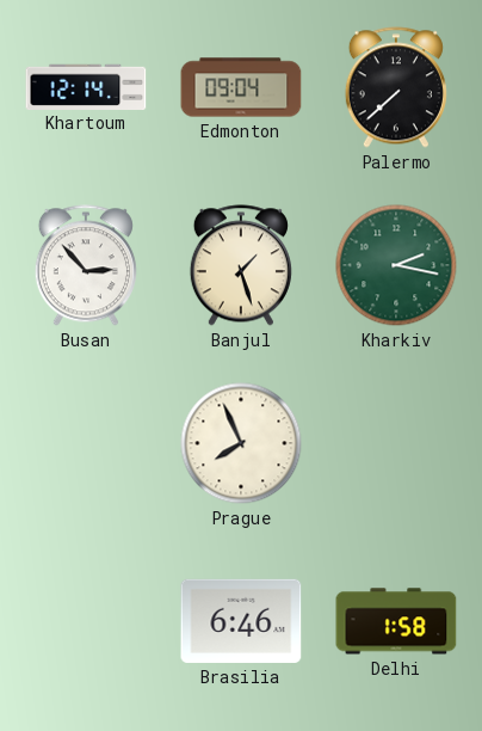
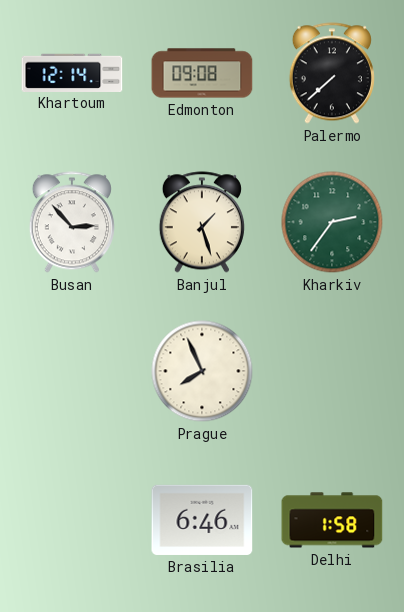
Edmonton: 09:04 -> 09:08
Kharkiv: 2:17 -> 2:36
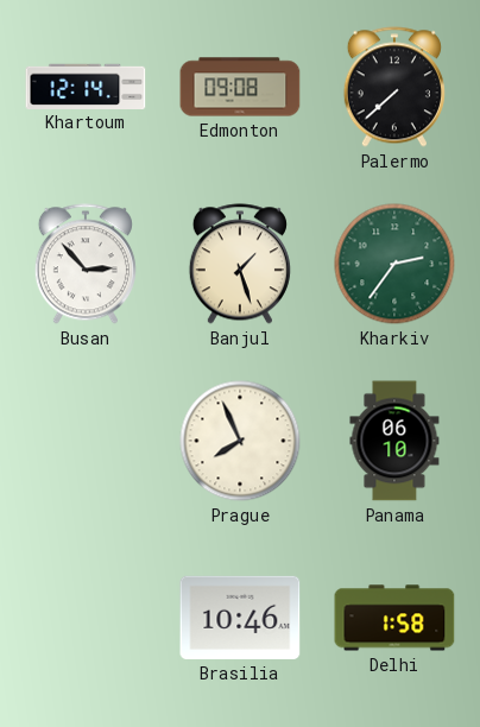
Panama: none -> 06:10
Brasilia: 6:46 -> 10:46
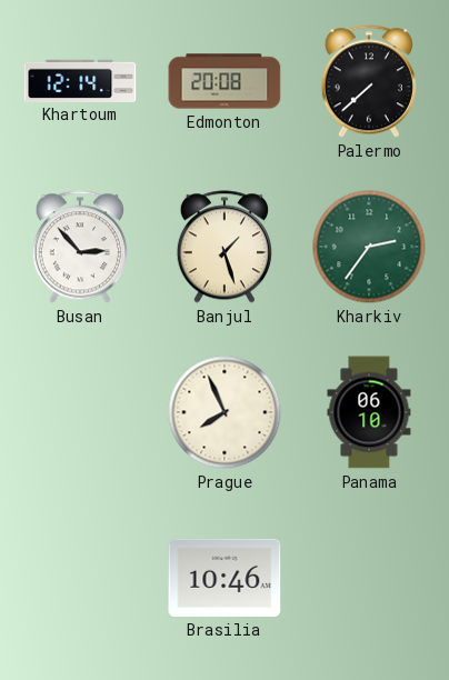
Edmonton: 09:08 -> 20:08
Delhi: 1:58 -> none
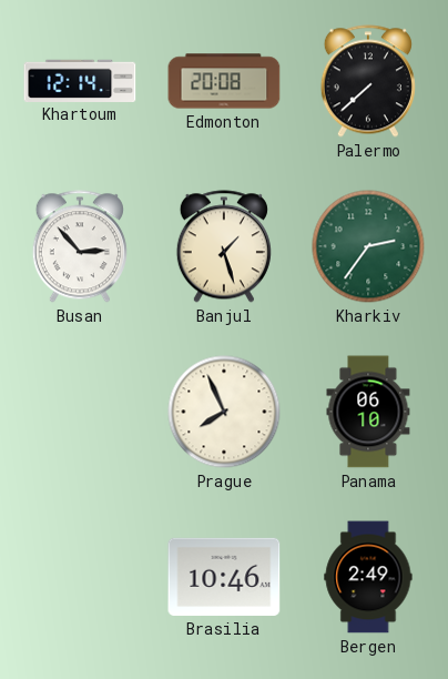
Bergen: none -> 2:49
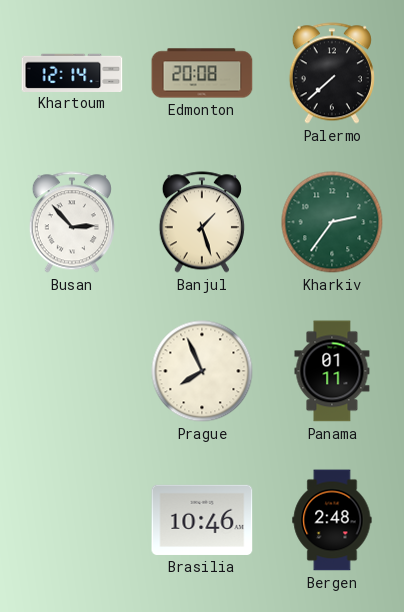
Panama: 06:10 -> 01:11
Bergen: 2:49 -> 2:48
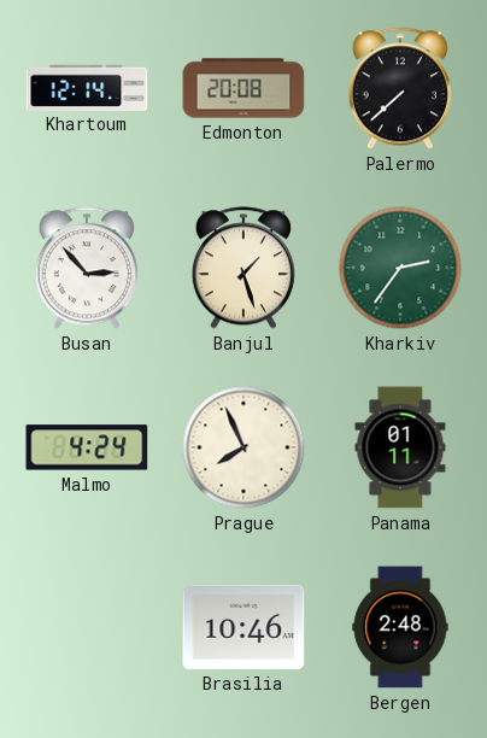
Malmo: none -> 4:24
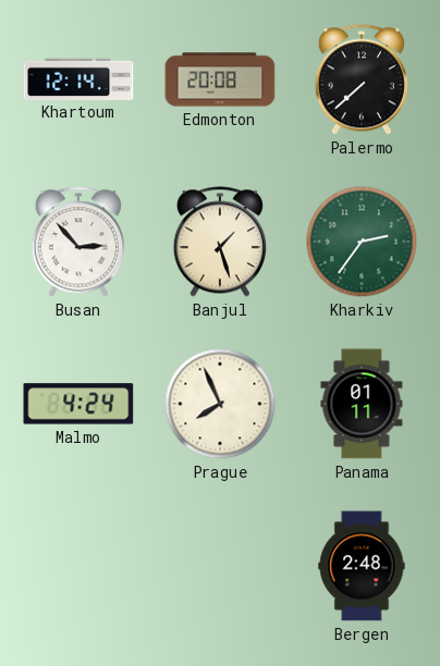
Brasilia: 10:46 -> none
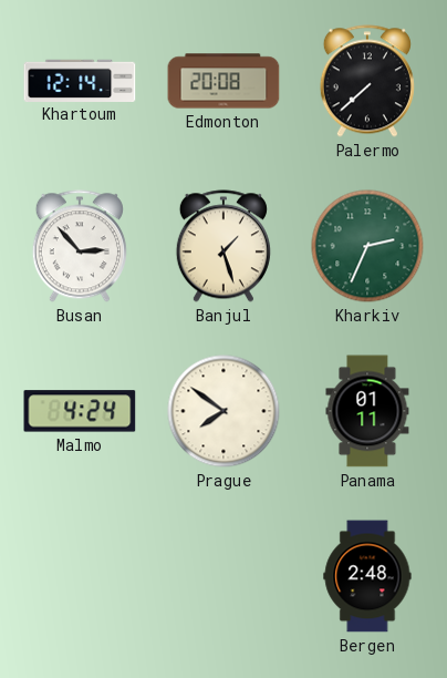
Kharkiv: 2:36 -> 2:34
Prague: 7:56 -> 7:51
